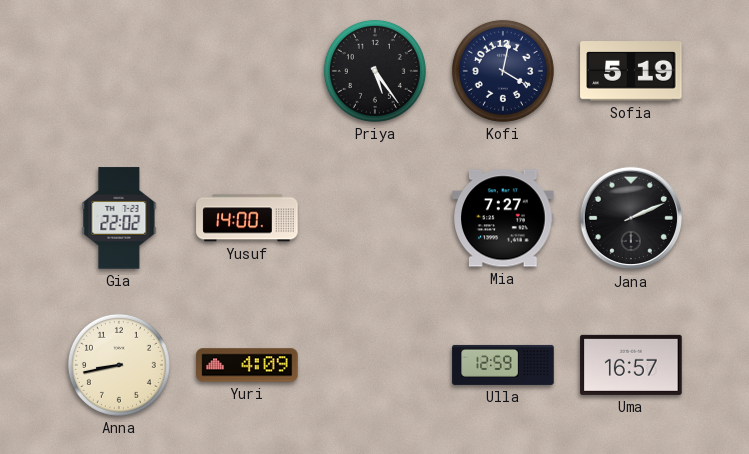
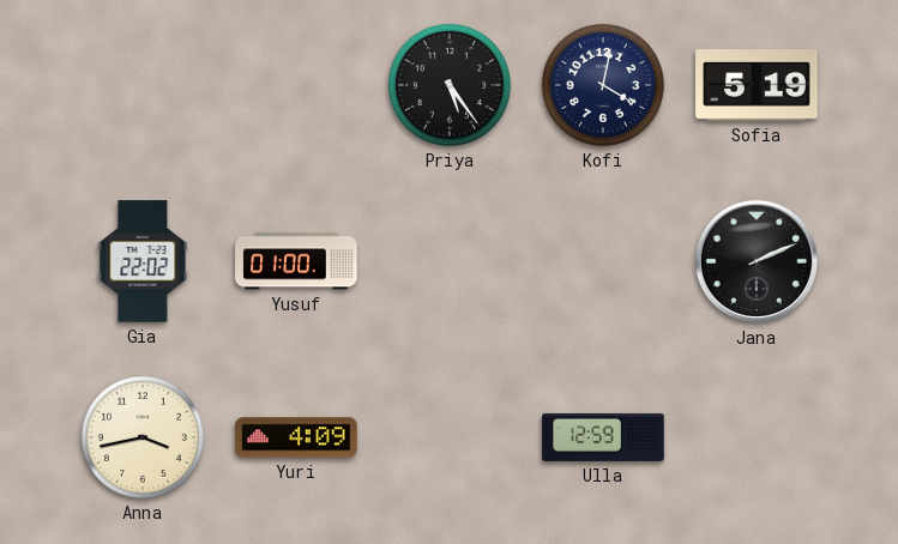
Yusuf: 14:00 -> 01:00
Mia: 7:27 -> none
Anna: 8:43 -> 3:43
Uma: 16:57 -> none
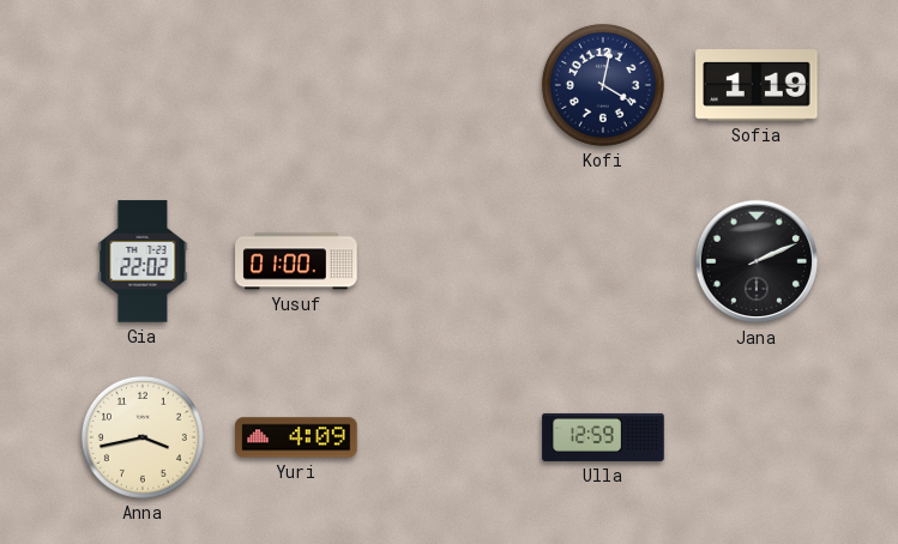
Priya: 5:24 -> none
Sofia: 5:19 -> 1:19
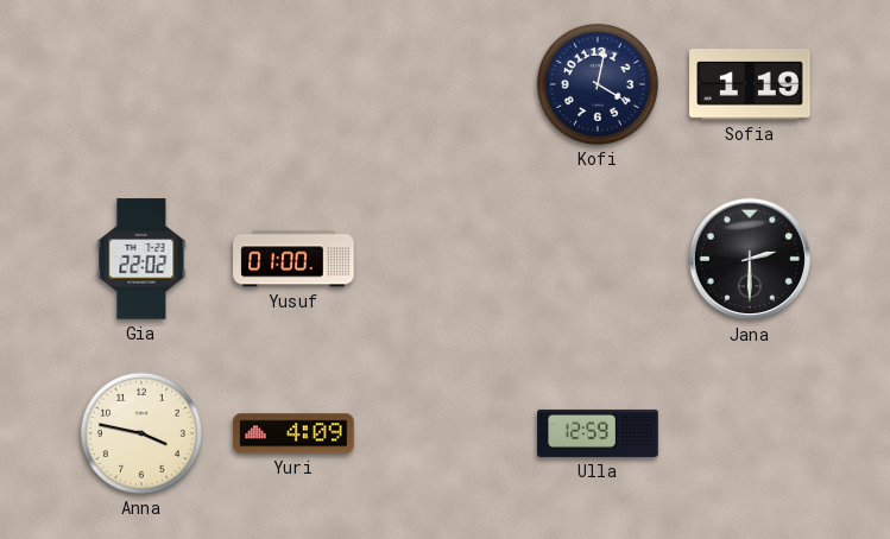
Jana: 2:11 -> 2:30
Anna: 3:43 -> 3:47
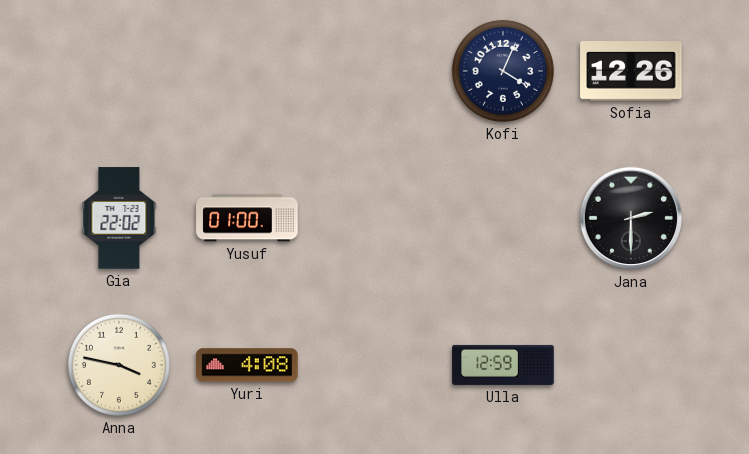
Kofi: 4:02 -> 4:04
Sofia: 1:19 -> 12:26
Yuri: 4:09 -> 4:08
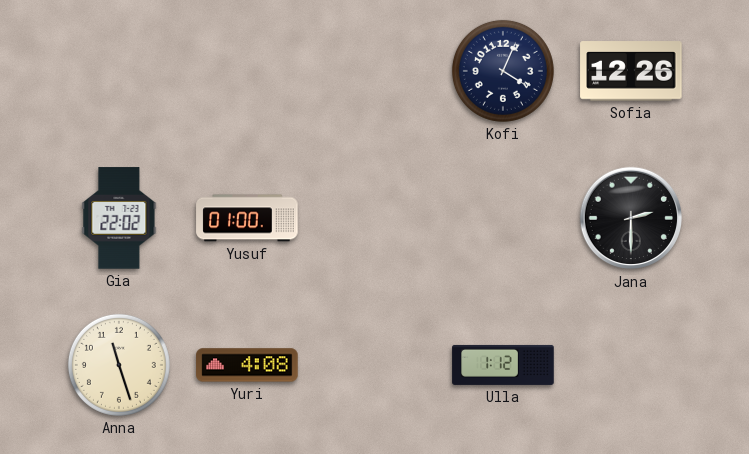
Anna: 3:47 -> 11:27
Ulla: 12:59 -> 1:12
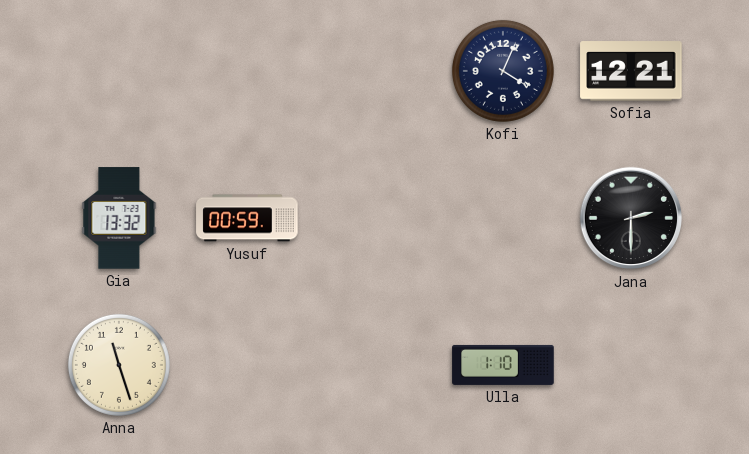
Sofia: 12:26 -> 12:21
Gia: 22:02 -> 13:32
Yusuf: 01:00 -> 00:59
Yuri: 4:08 -> none
Ulla: 1:12 -> 1:10
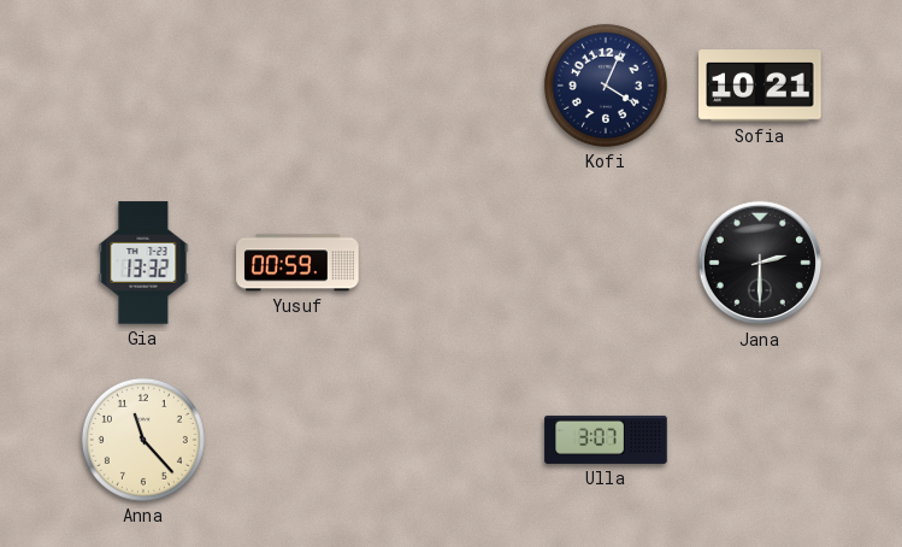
Sofia: 12:21 -> 10:21
Anna: 11:27 -> 11:23
Ulla: 1:10 -> 3:07
